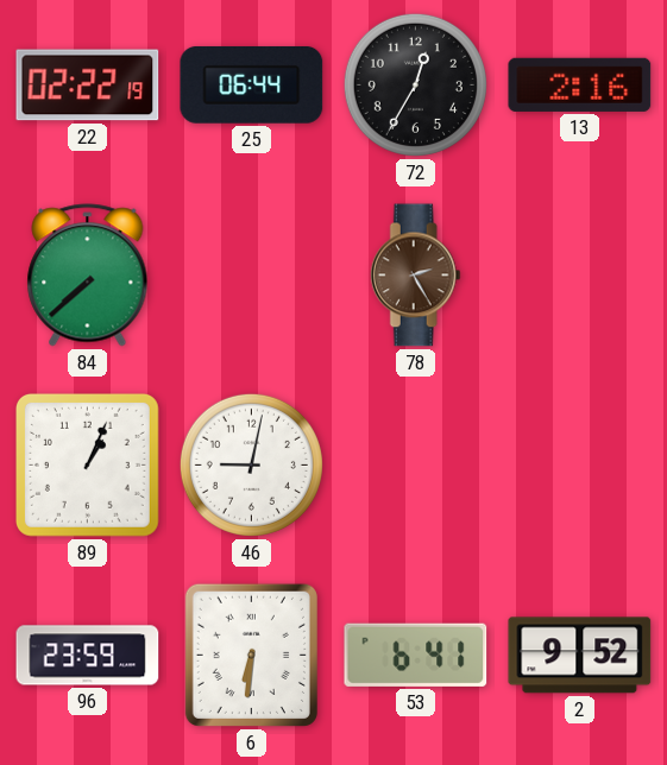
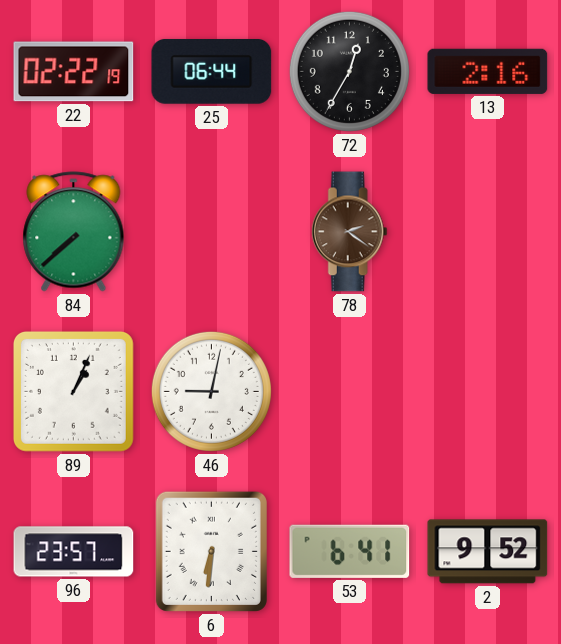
78: 2:25 -> 2:21
96: 23:59 -> 23:57
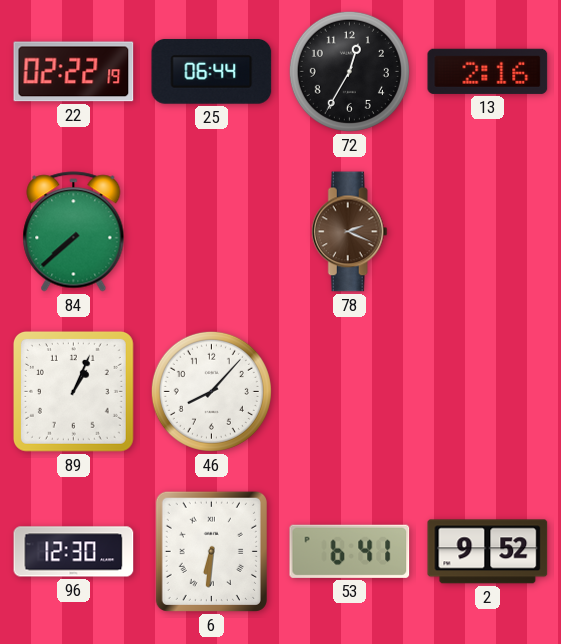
78: 2:21 -> 2:19
46: 9:02 -> 8:07
96: 23:57 -> 12:30
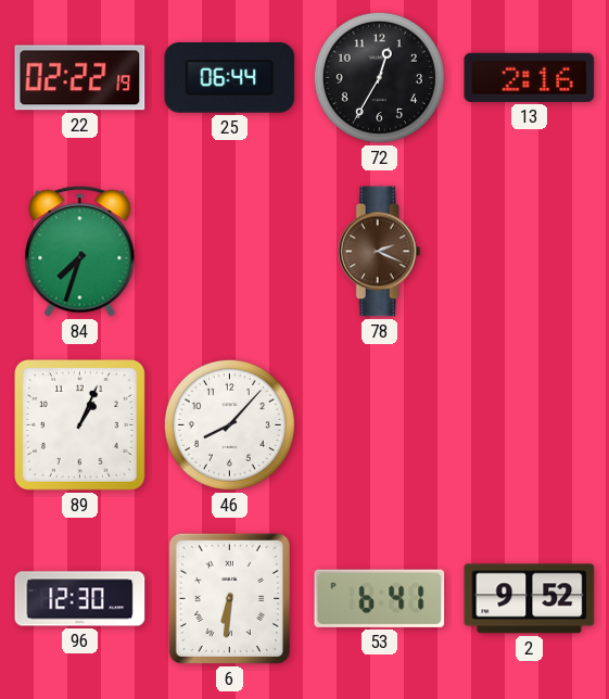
84: 7:38 -> 7:33
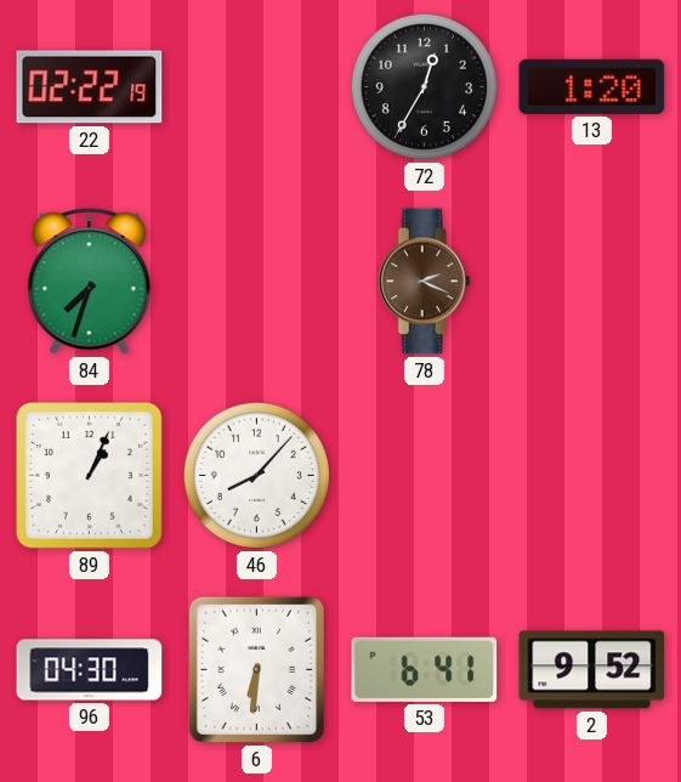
25: 06:44 -> none
13: 2:16 -> 1:20
96: 12:30 -> 04:30
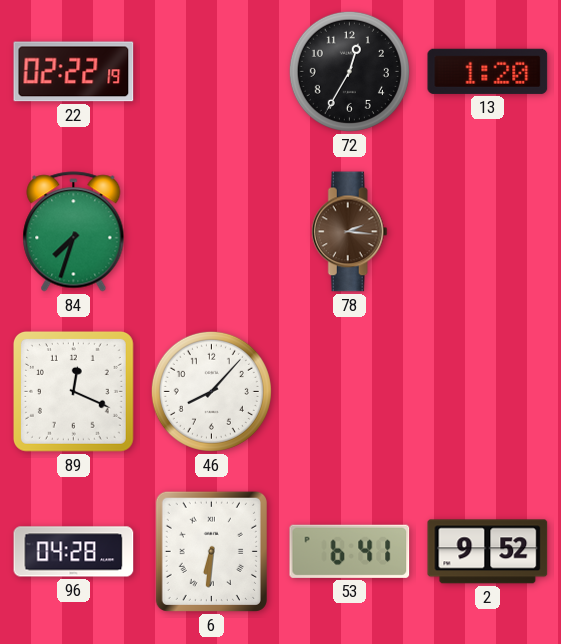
78: 2:19 -> 2:16
89: 1:04 -> 12:19
96: 04:30 -> 04:28
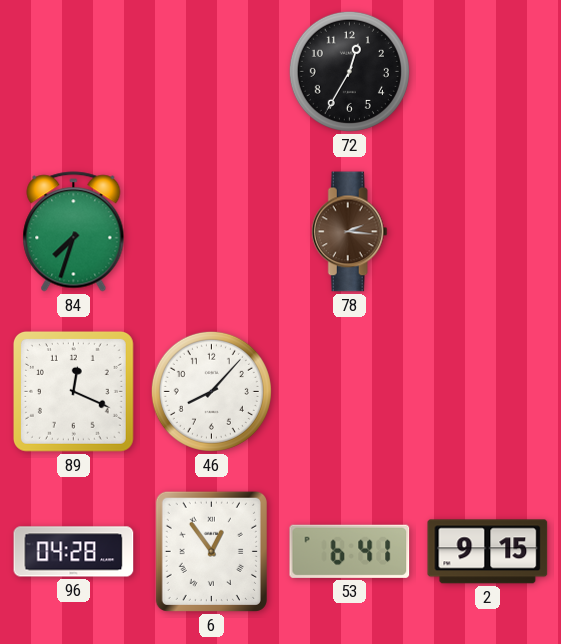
22: 02:22 -> none
13: 1:20 -> none
6: 6:31 -> 12:54
2: 9:52 -> 9:15
